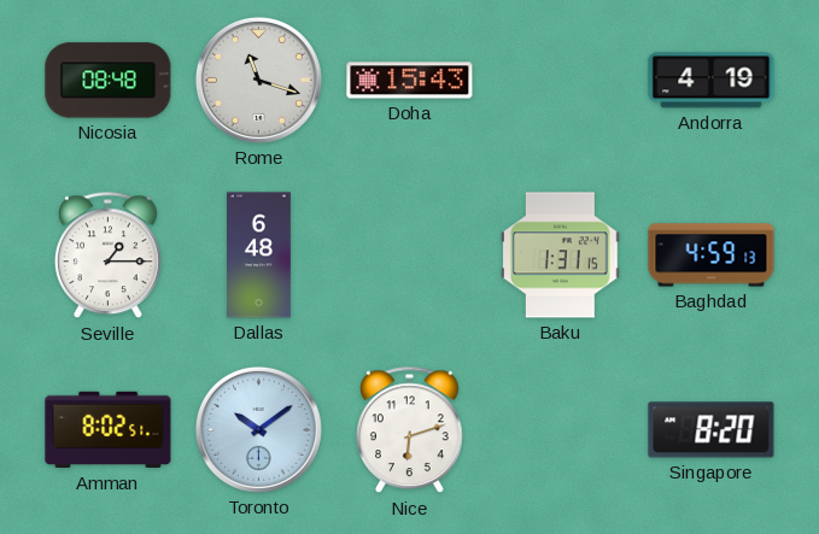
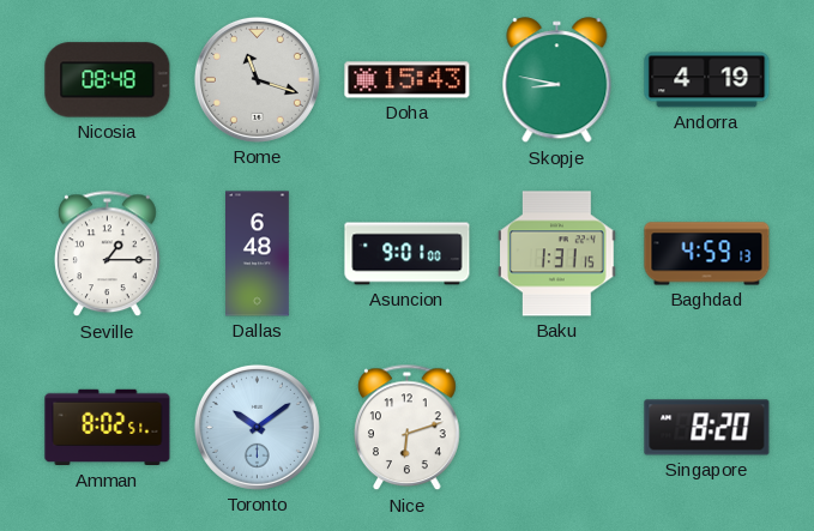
Skopje: none -> 8:47
Asuncion: none -> 9:01
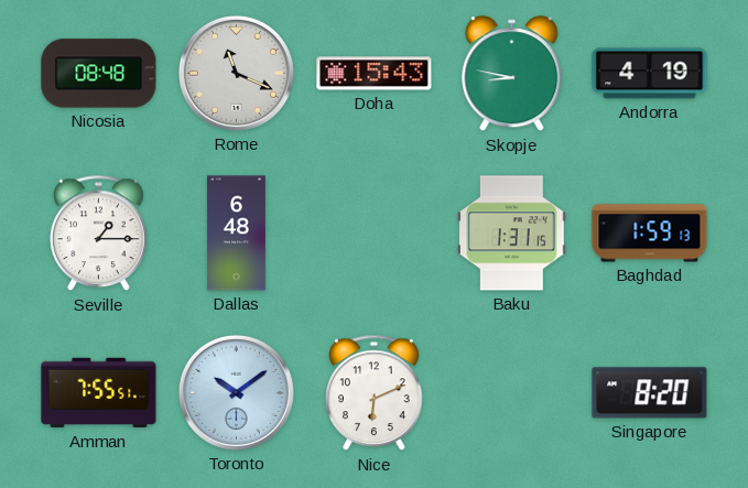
Rome: 11:18 -> 11:19
Asuncion: 9:01 -> none
Baghdad: 4:59 -> 1:59
Amman: 8:02 -> 7:55
Nice: 6:12 -> 6:11
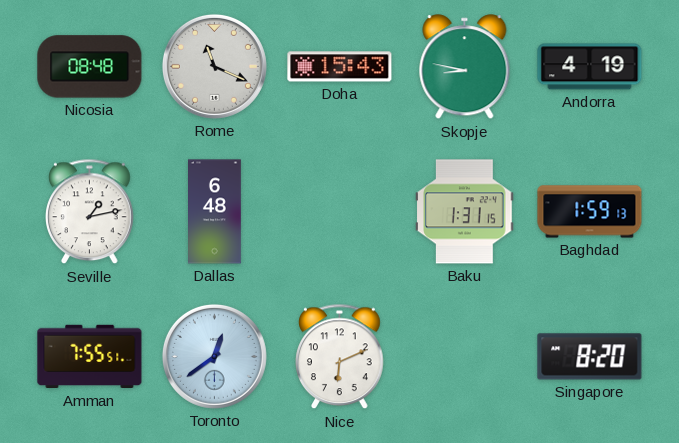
Seville: 1:15 -> 1:13
Toronto: 10:09 -> 12:39
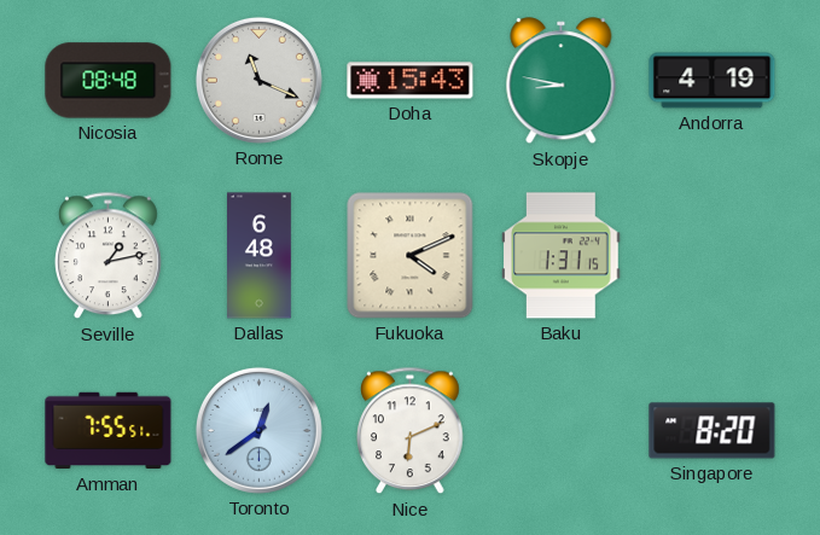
Fukuoka: none -> 4:11
Baghdad: 1:59 -> none
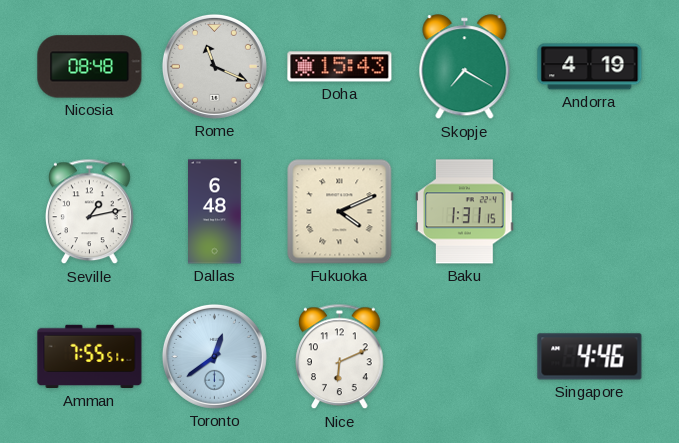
Skopje: 8:47 -> 7:20
Singapore: 8:20 -> 4:46
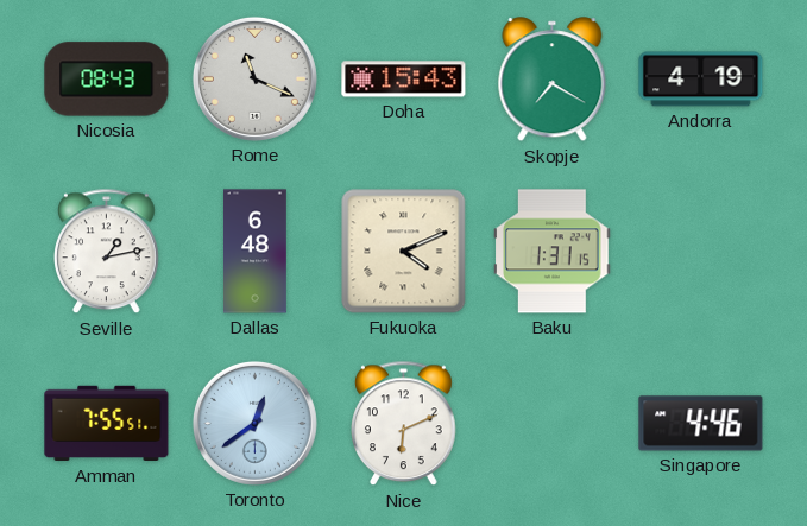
Nicosia: 08:48 -> 08:43
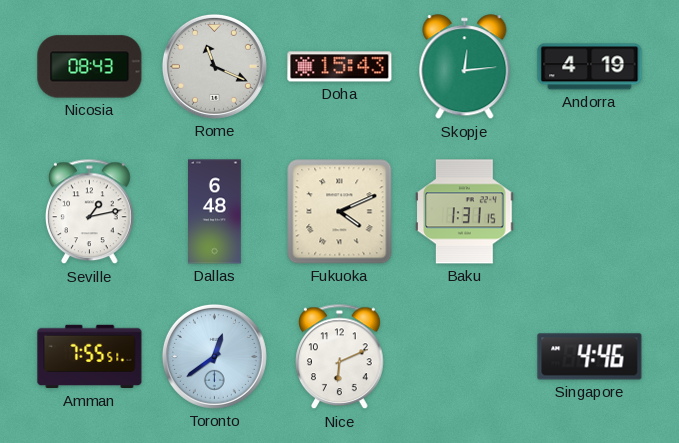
Skopje: 7:20 -> 12:14
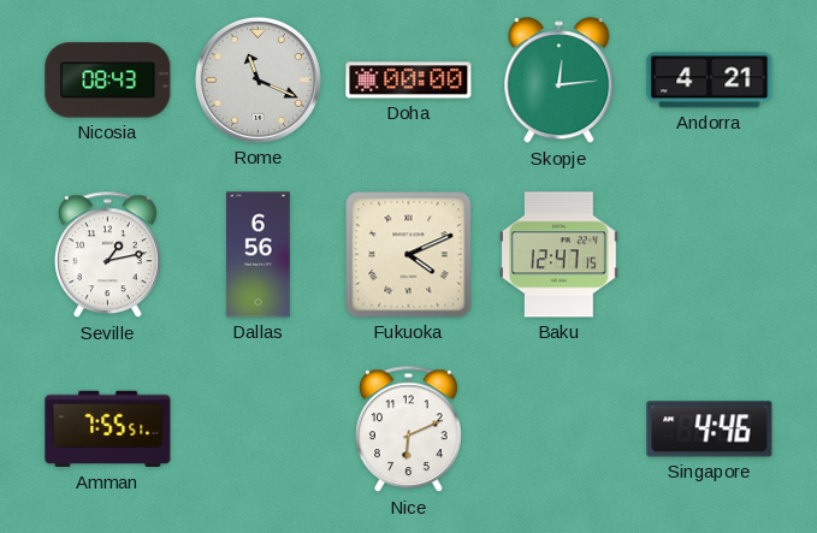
Doha: 15:43 -> 00:00
Andorra: 4:19 -> 4:21
Dallas: 6:48 -> 6:56
Baku: 1:31 -> 12:47
Toronto: 12:39 -> none
